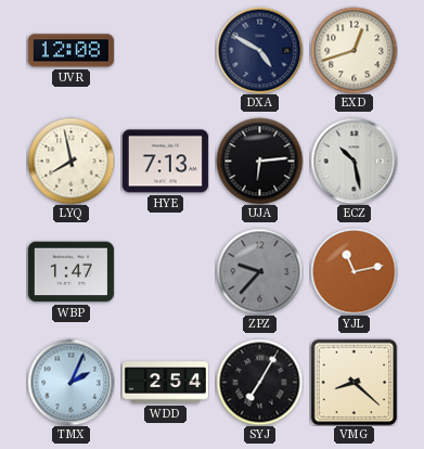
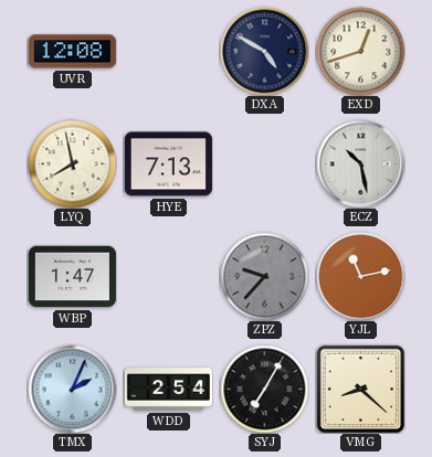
UJA: 6:14 -> none
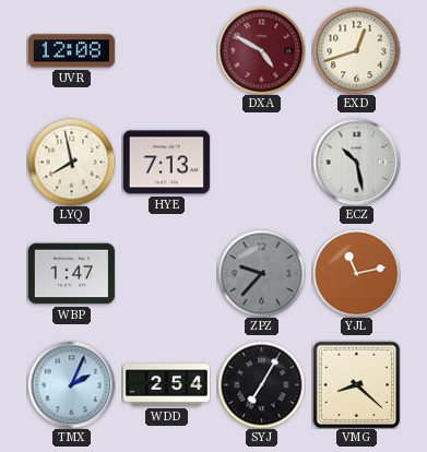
DXA dial: navy -> burgundy
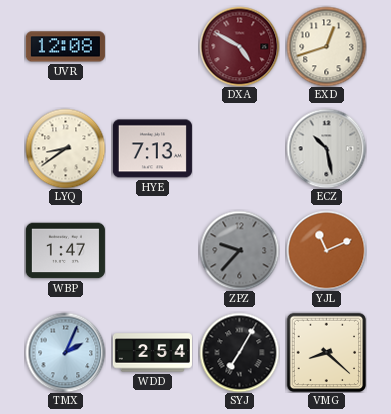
LYQ: 7:58 -> 8:39
YJL: 11:13 -> 11:11
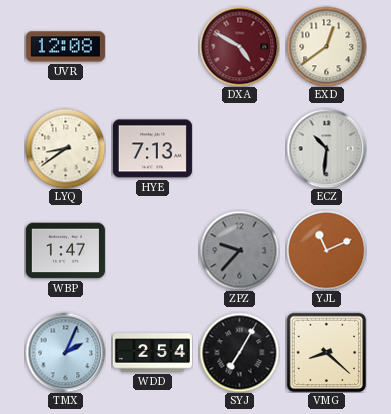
EXD: 12:42 -> 12:39
ECZ: 10:28 -> 10:31
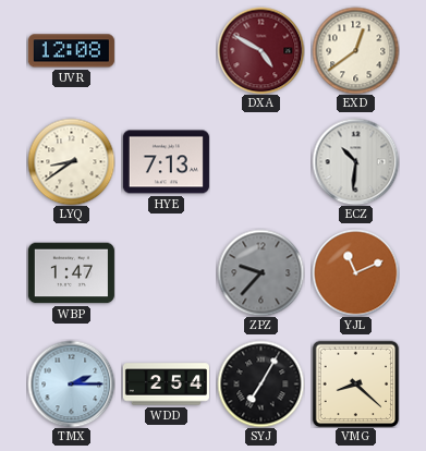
TMX: 2:04 -> 2:15
